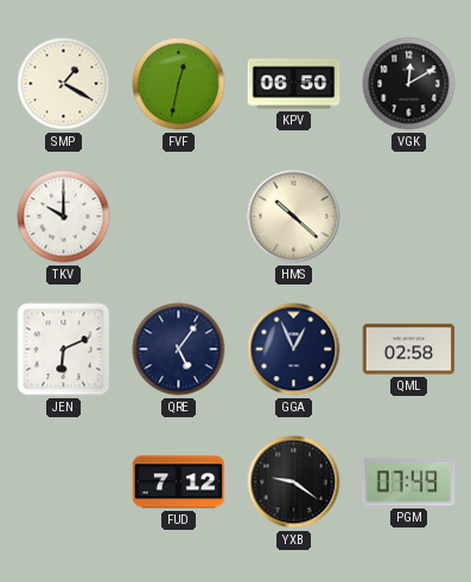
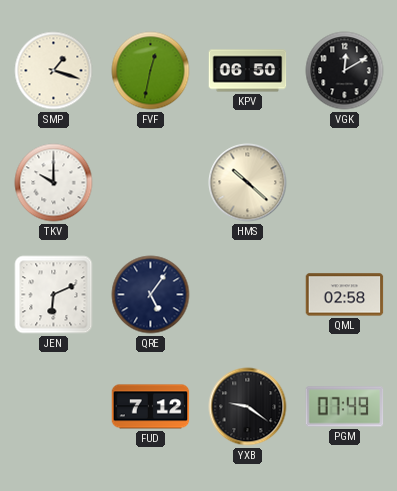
SMP: 1:20 -> 1:18
GGA: 12:56 -> none
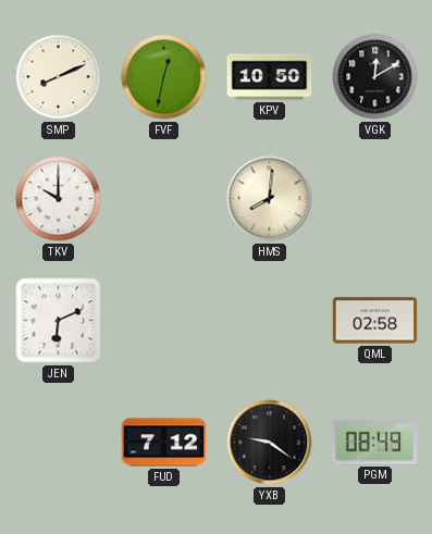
SMP: 1:18 -> 8:11
KPV: 06:50 -> 10:50
HMS: 10:22 -> 8:01
QRE: 5:06 -> none
PGM: 07:49 -> 08:49
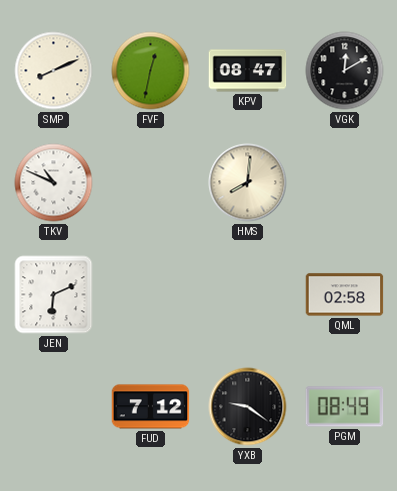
KPV: 10:50 -> 08:47
TKV: 10:00 -> 10:49
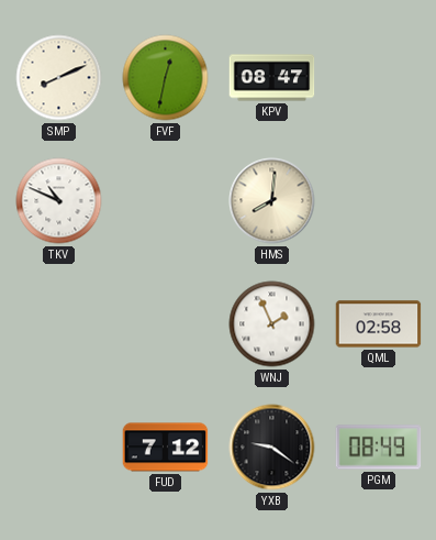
VGK: 12:10 -> none
JEN: 6:11 -> none
WNJ: none -> 1:56
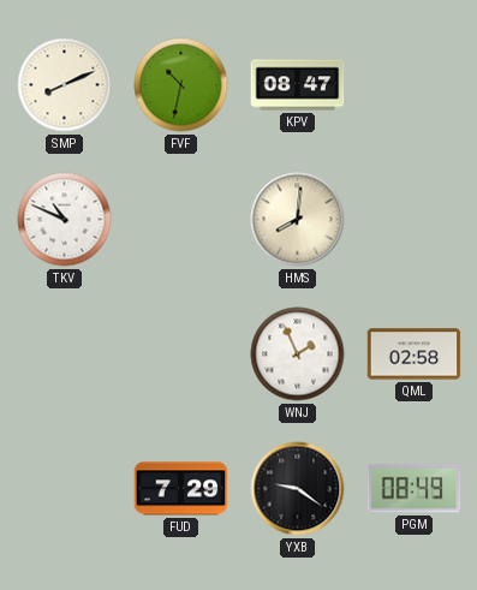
FVF: 12:32 -> 10:32
FUD: 7:12 -> 7:29
